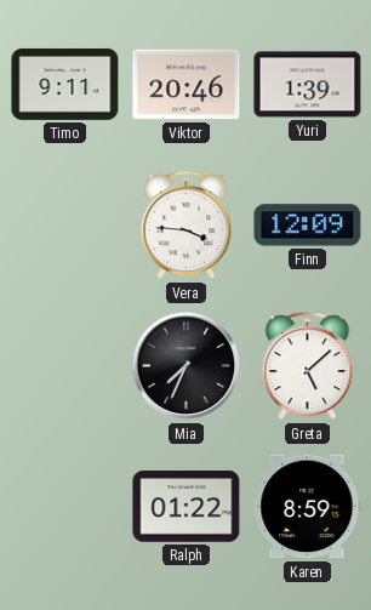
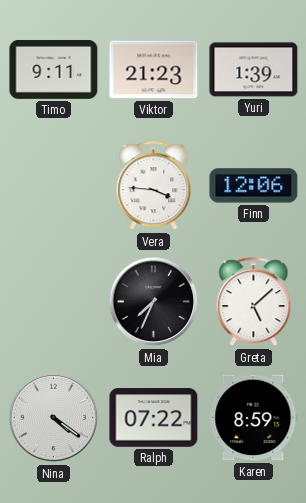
Viktor: 20:46 -> 21:23
Finn: 12:09 -> 12:06
Nina: none -> 4:21
Ralph: 01:22 -> 07:22
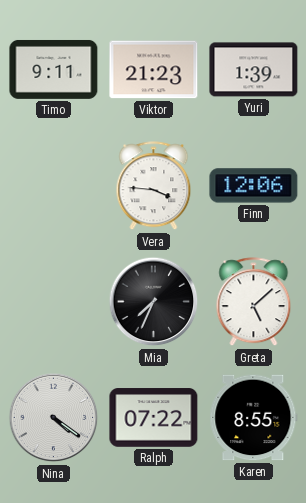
Karen: 8:59 -> 8:55
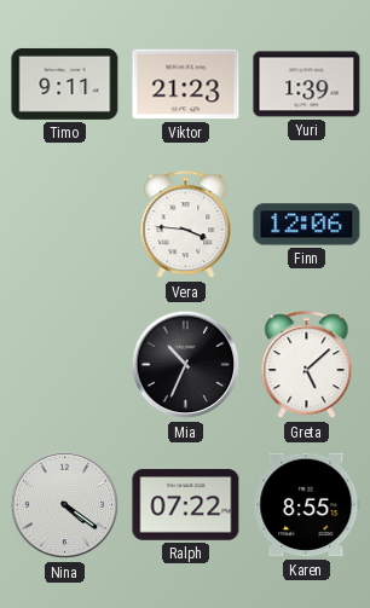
Mia: 7:34 -> 10:34
